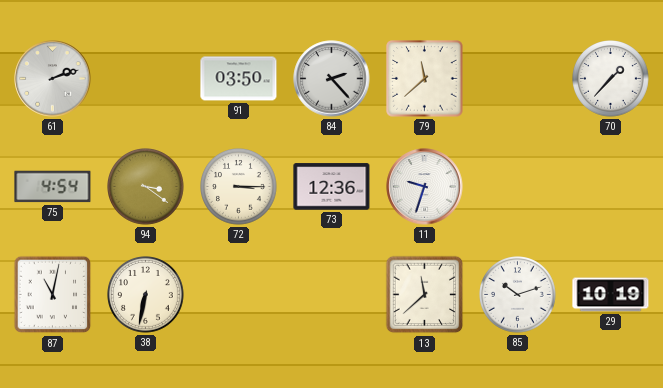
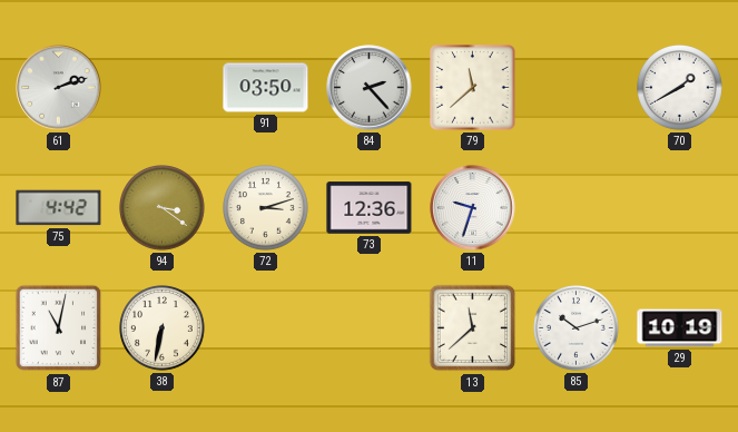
70: 1:37 -> 1:40
75: 4:54 -> 4:42
72: 3:15 -> 3:12
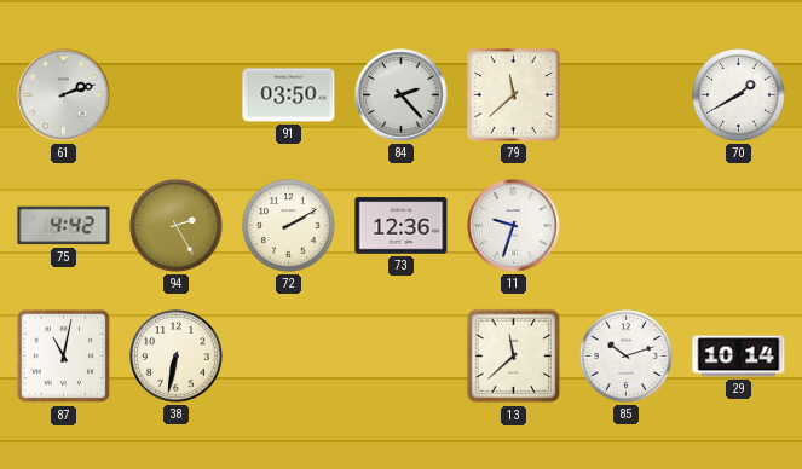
94: 3:21 -> 2:25
72: 3:12 -> 2:10
29: 10:19 -> 10:14
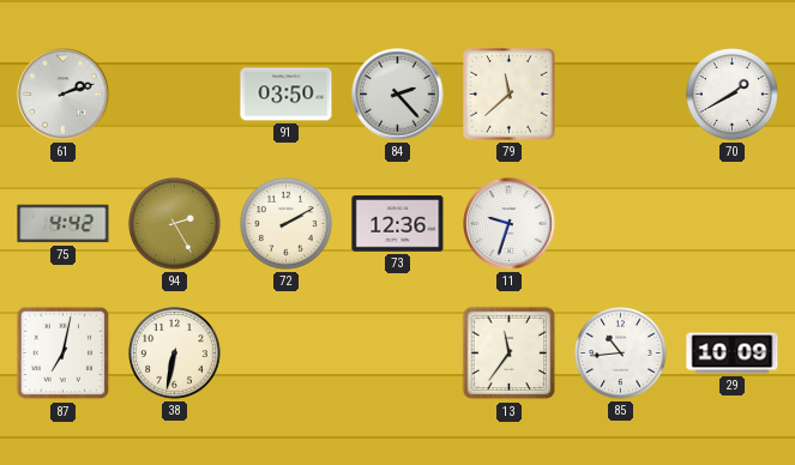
87: 11:02 -> 7:02
13: 11:38 -> 11:36
85: 10:12 -> 10:44
29: 10:14 -> 10:09
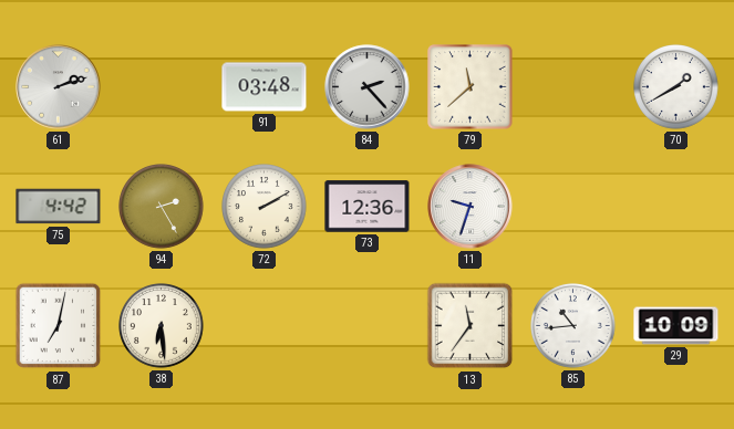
91: 03:50 -> 03:48
38: 6:32 -> 6:29
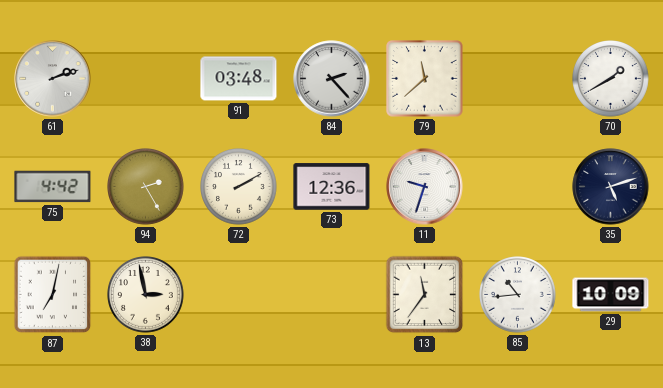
35: none -> 5:12
38: 6:29 -> 2:58
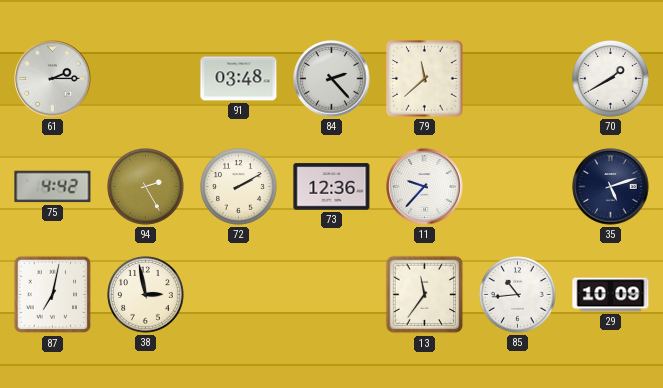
61: 2:12 -> 2:15
11: 9:33 -> 9:37
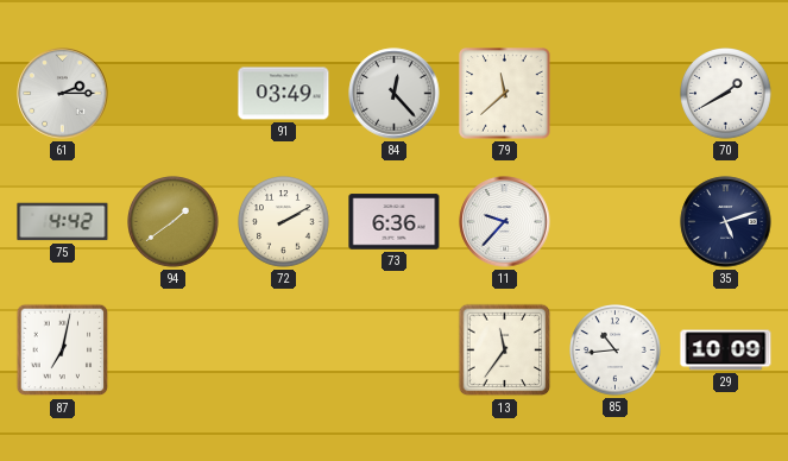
91: 03:48 -> 03:49
84: 2:23 -> 12:23
94: 2:25 -> 1:39
73: 12:36 -> 6:36
38: 2:58 -> none
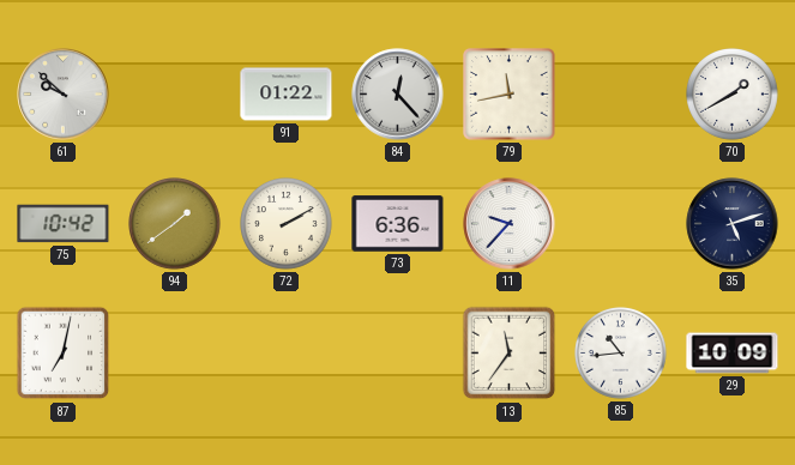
61: 2:15 -> 9:52
91: 03:49 -> 01:22
79: 11:38 -> 11:43
75: 4:42 -> 10:42
